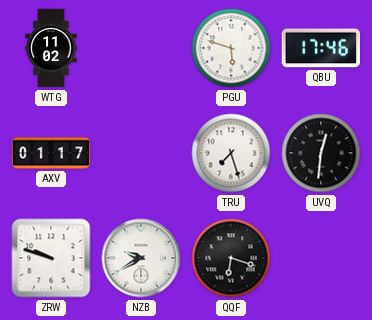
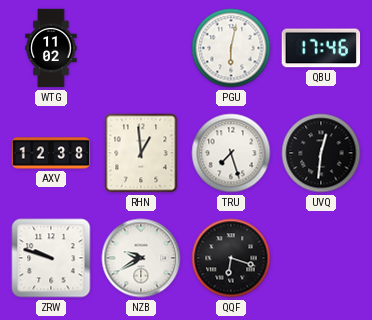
PGU: 5:48 -> 6:02
AXV: 01:17 -> 12:38
RHN: none -> 12:59
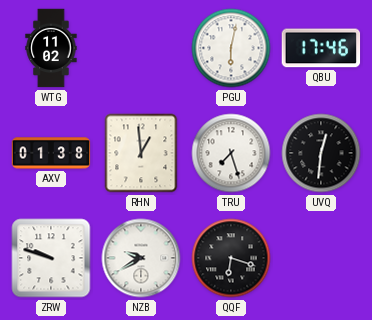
AXV: 12:38 -> 01:38
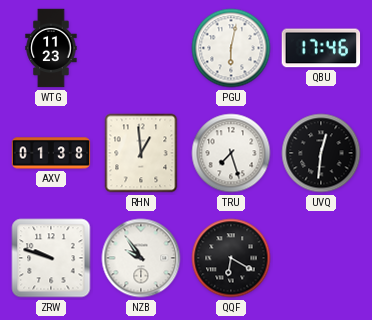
WTG: 11:02 -> 11:23
NZB: 9:40 -> 9:54
QQF: 6:18 -> 6:20
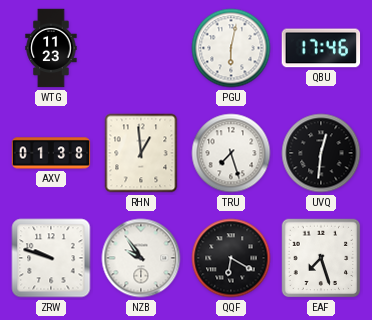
EAF: none -> 7:27
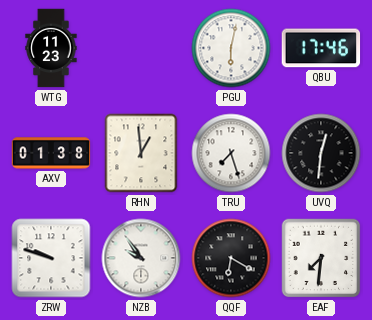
EAF: 7:27 -> 7:31
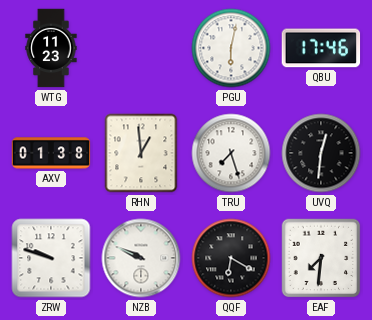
NZB: 9:54 -> 9:49
